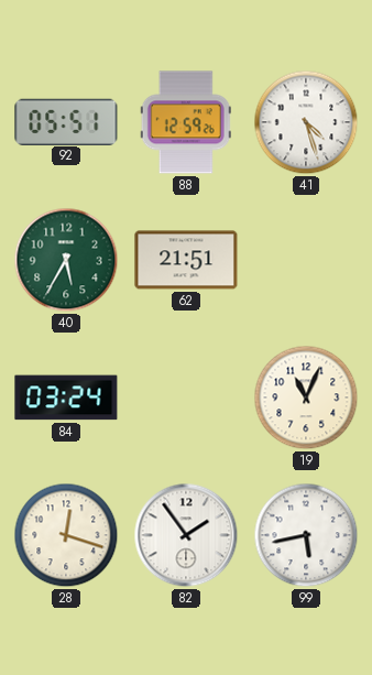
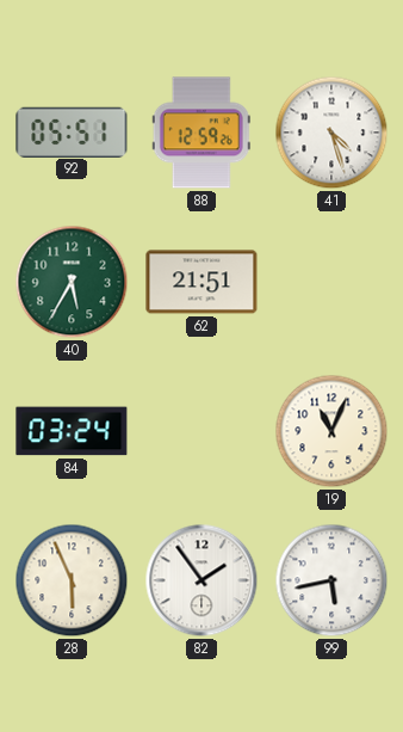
28: 12:18 -> 5:56
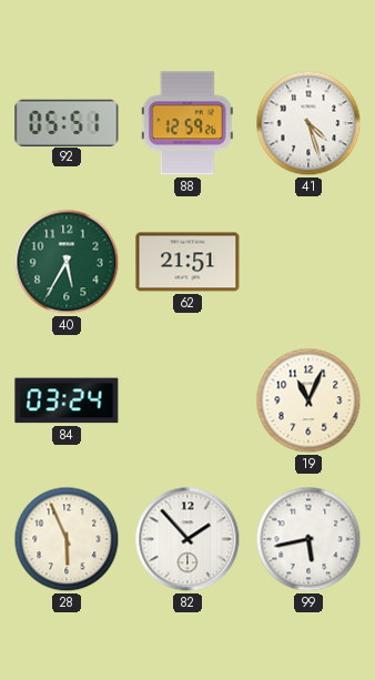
82: 1:54 -> 1:53
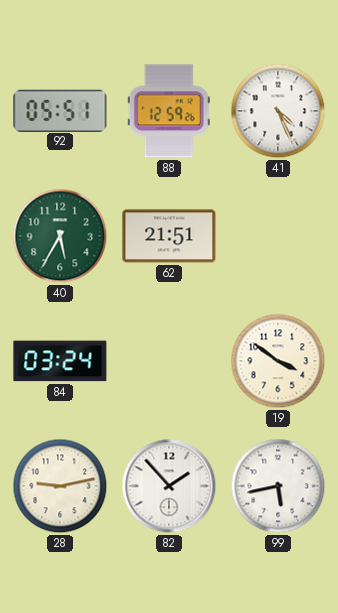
41: 4:27 -> 4:26
19: 11:04 -> 3:51
28: 5:56 -> 9:13
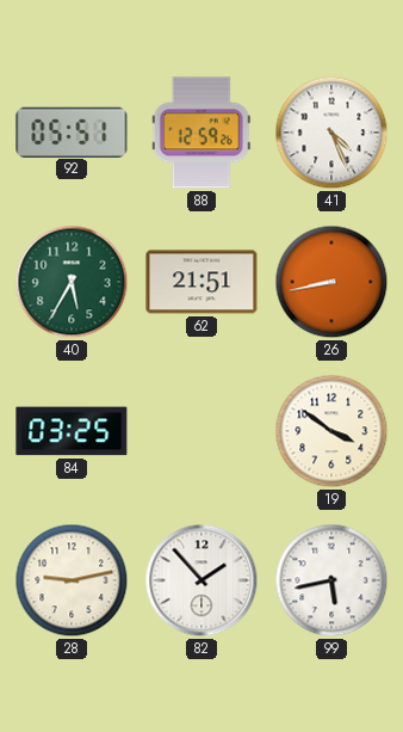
26: none -> 8:43
84: 03:24 -> 03:25
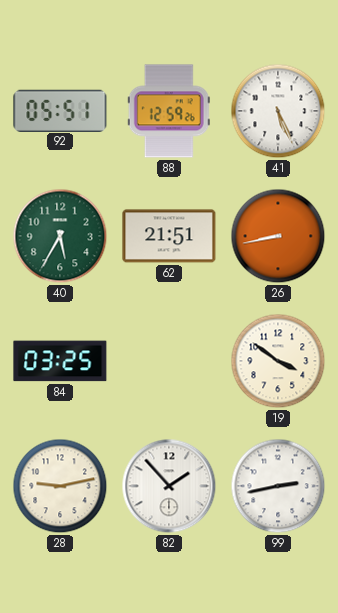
41: 4:26 -> 5:26
99: 5:43 -> 2:43
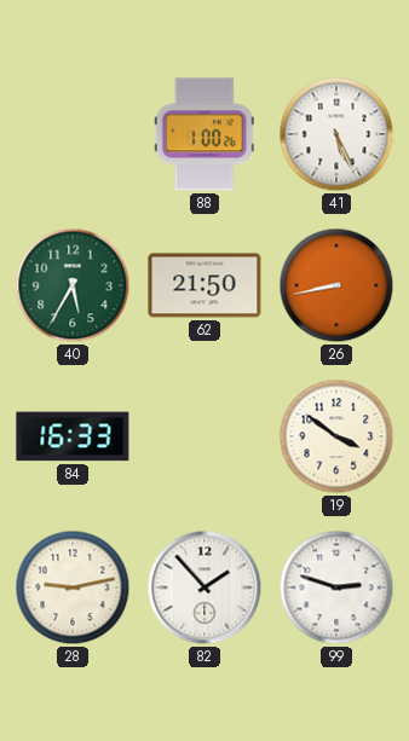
92: 05:51 -> none
88: 12:59 -> 1:00
62: 21:51 -> 21:50
84: 03:25 -> 16:33
99: 2:43 -> 2:48
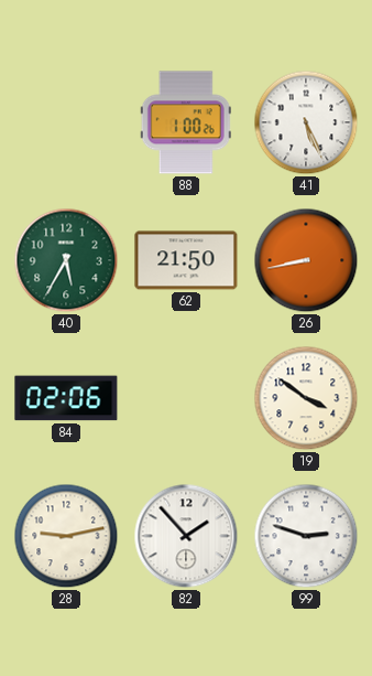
84: 16:33 -> 02:06
